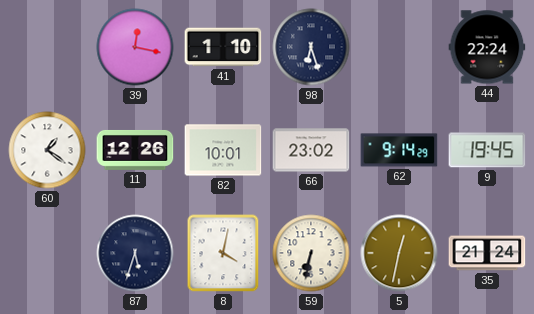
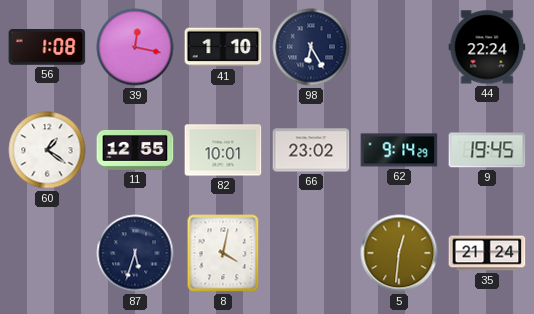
56: none -> 1:08
98: 6:27 -> 6:25
11: 12:26 -> 12:55
59: 6:32 -> none
5: 12:32 -> 12:31
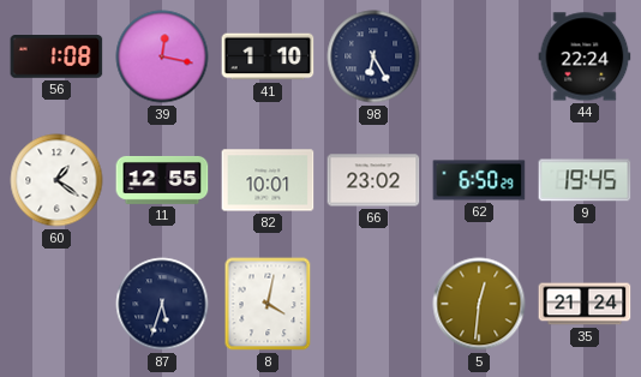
62: 9:14 -> 6:50
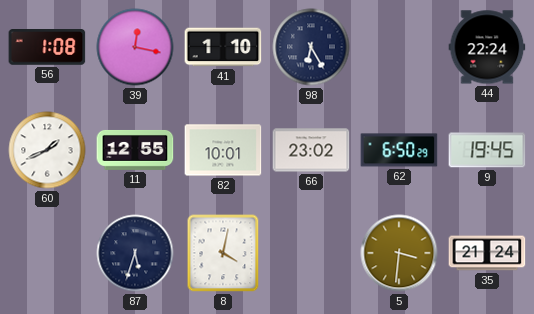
60: 1:21 -> 1:41
5: 12:31 -> 3:31
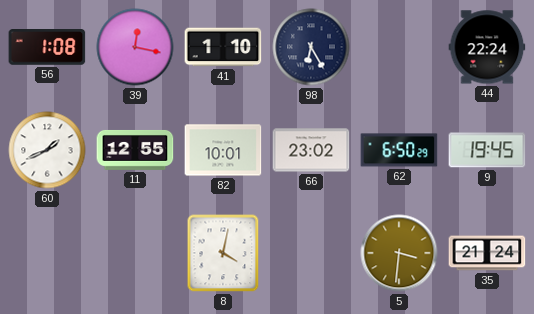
87: 5:33 -> none
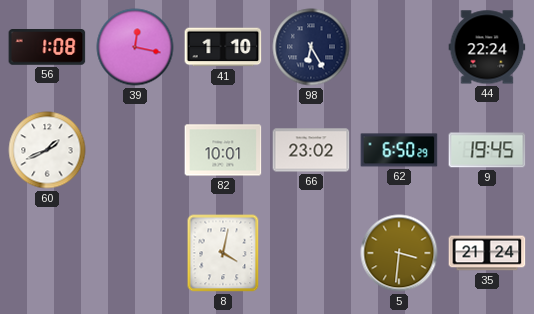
11: 12:55 -> none
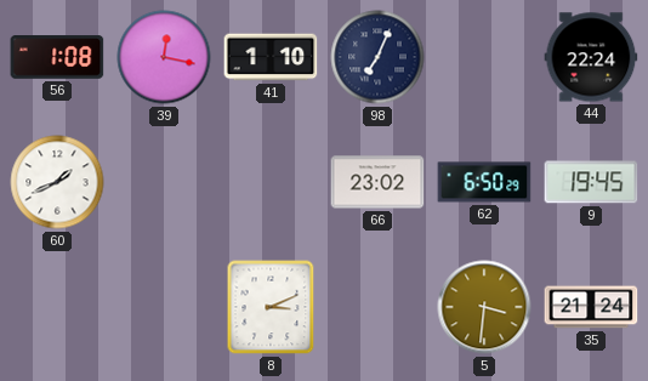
98: 6:25 -> 7:04
82: 10:01 -> none
8: 4:02 -> 3:11
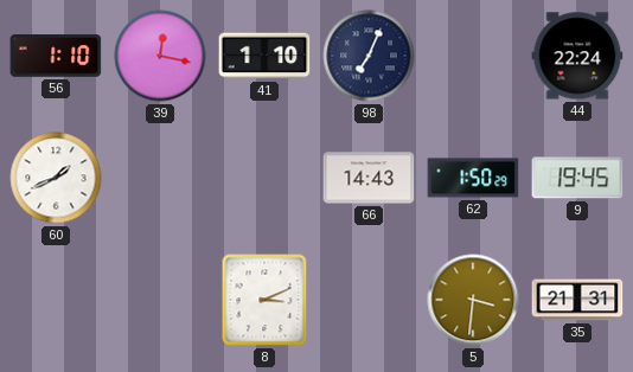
56: 1:08 -> 1:10
66: 23:02 -> 14:43
62: 6:50 -> 1:50
35: 21:24 -> 21:31
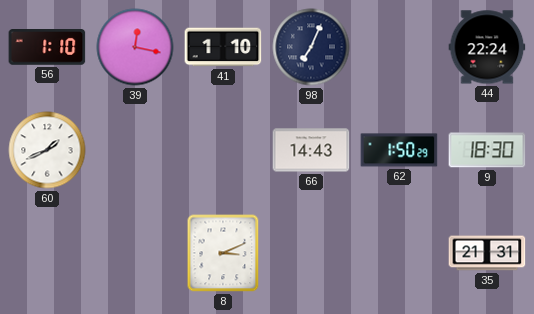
9: 19:45 -> 18:30
5: 3:31 -> none
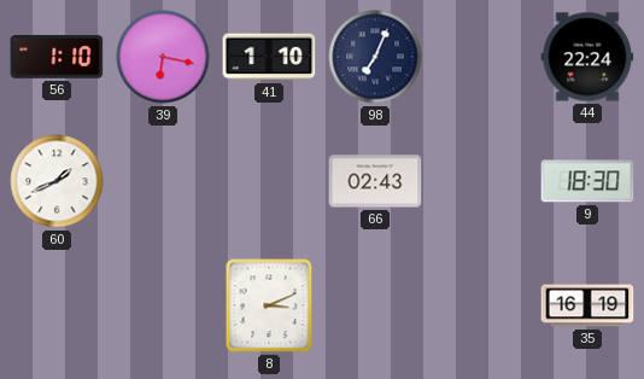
39: 12:17 -> 6:17
66: 14:43 -> 02:43
62: 1:50 -> none
35: 21:31 -> 16:19
